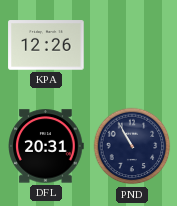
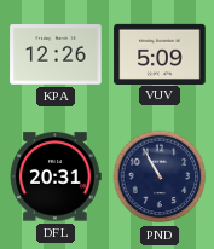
VUV: none -> 5:09
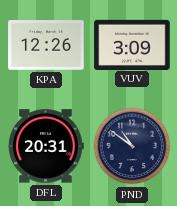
VUV: 5:09 -> 3:09
PND: 10:55 -> 10:51
